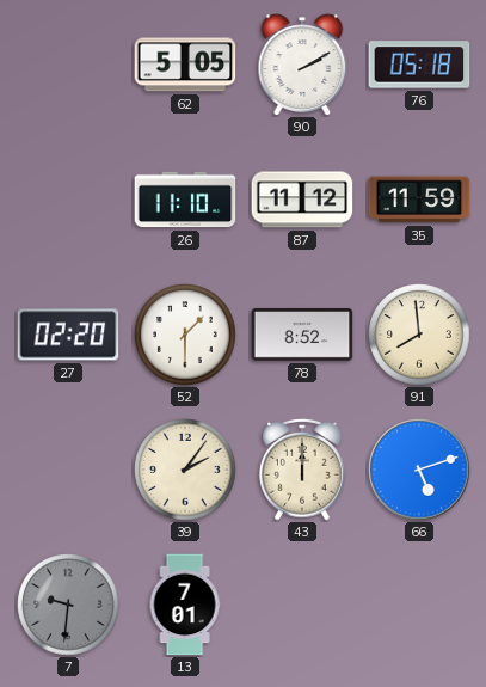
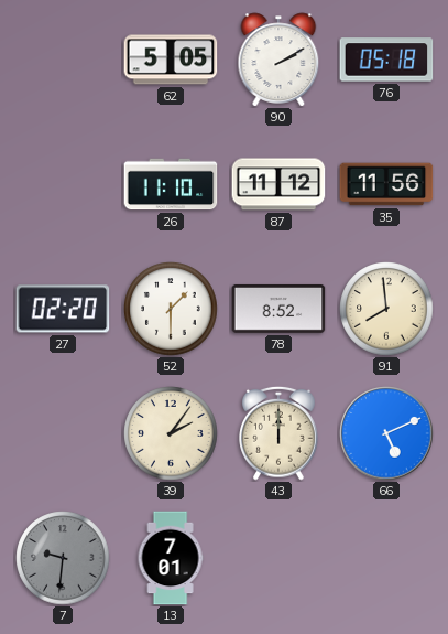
35: 11:59 -> 11:56
66: 5:12 -> 5:11
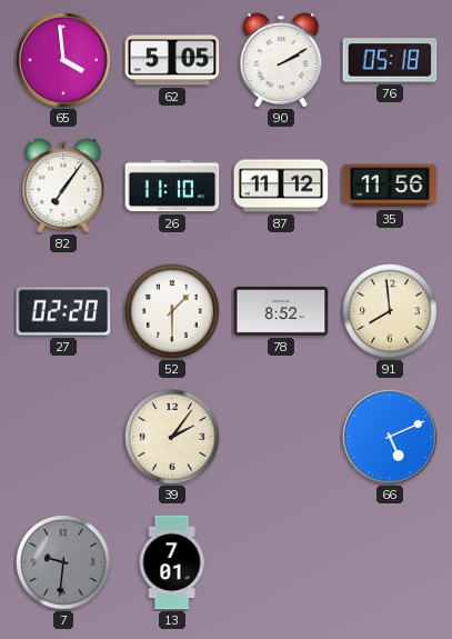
65: none -> 3:59
82: none -> 7:06
43: 12:00 -> none
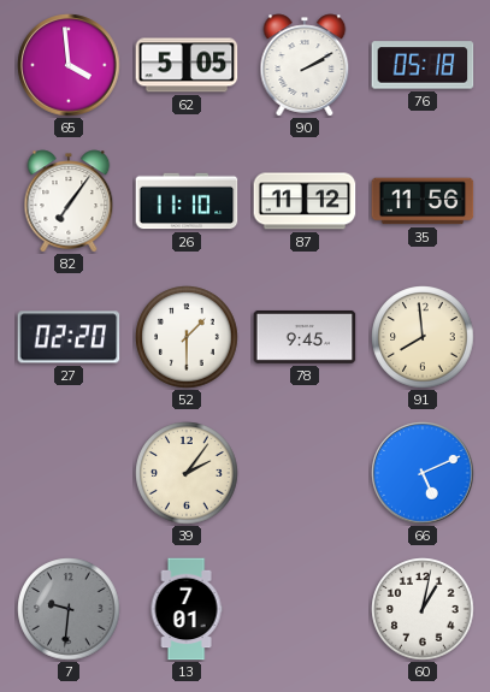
78: 8:52 -> 9:45
60: none -> 1:02
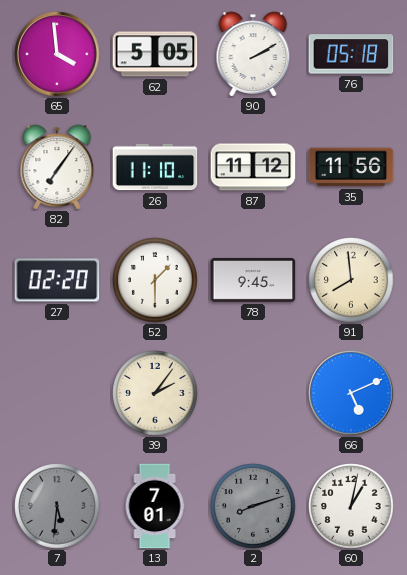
7: 9:31 -> 5:31
2: none -> 8:12
